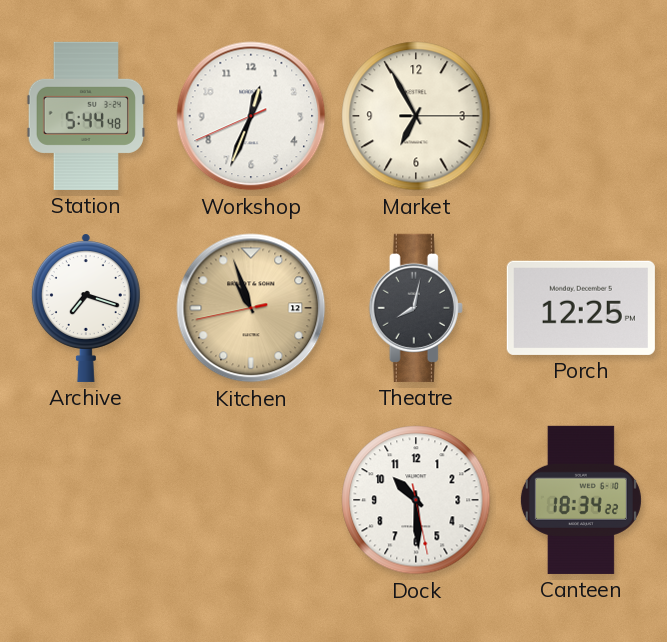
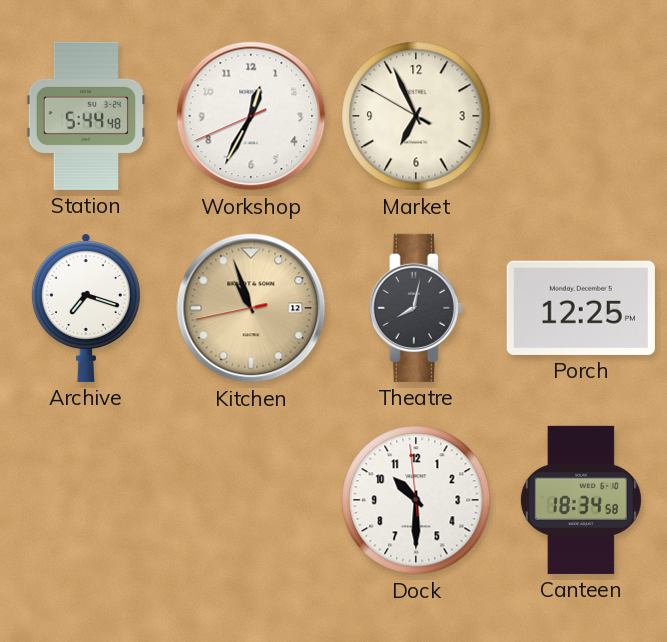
Workshop: 12:33 -> 12:34
Market: 6:55:15 -> 6:55:50
Dock: 10:29:28 -> 10:29:59
Canteen: 18:34:22 -> 18:34:58
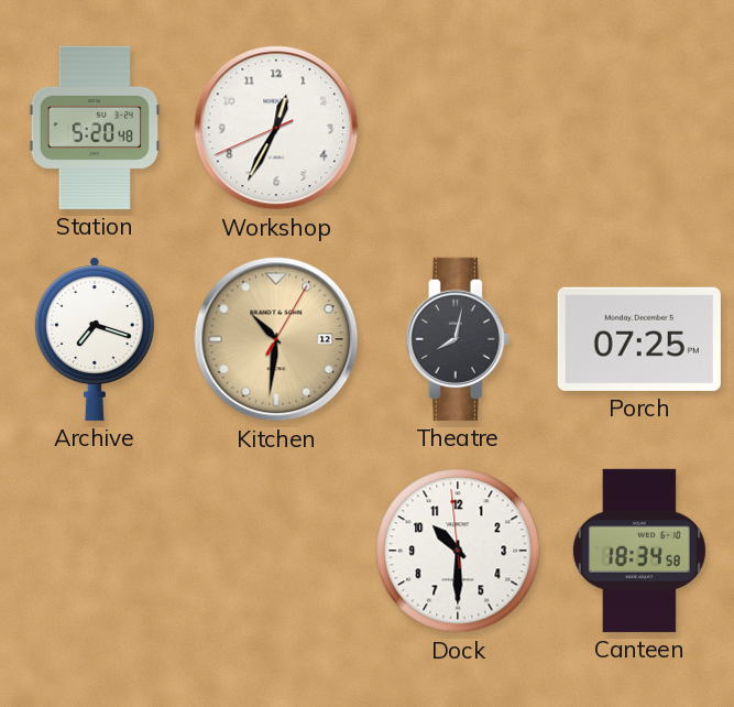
Station: 5:44 -> 5:20
Market: 6:55 -> none
Kitchen: 10:56 -> 10:31
Porch: 12:25 -> 07:25
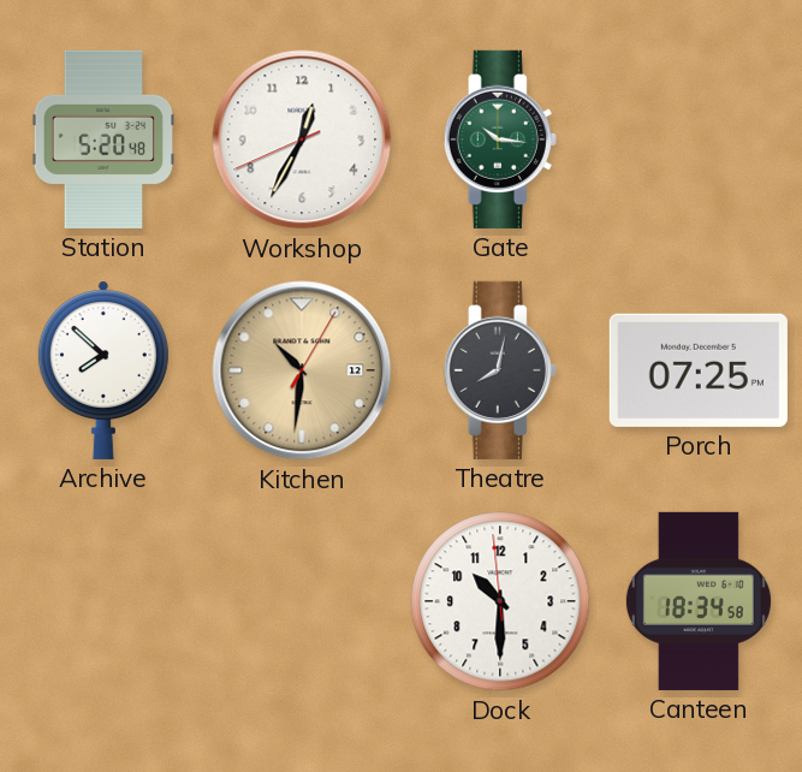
Gate: none -> 10:16
Archive: 7:18 -> 7:52
